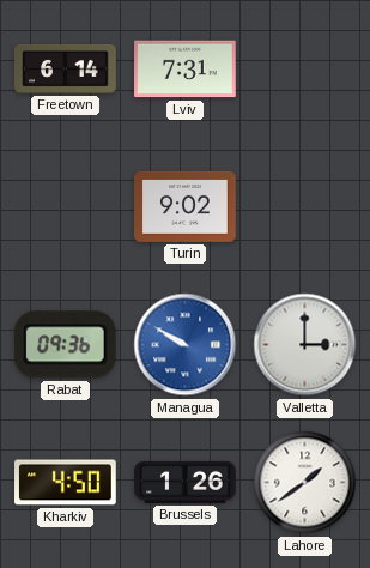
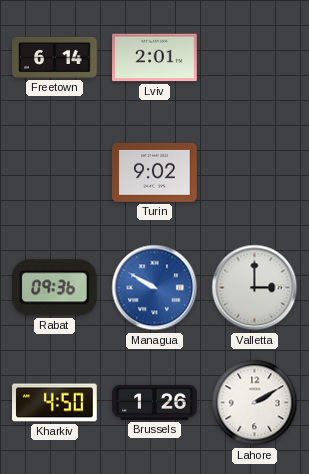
Lviv: 7:31 -> 2:01
Lahore: 1:39 -> 2:10
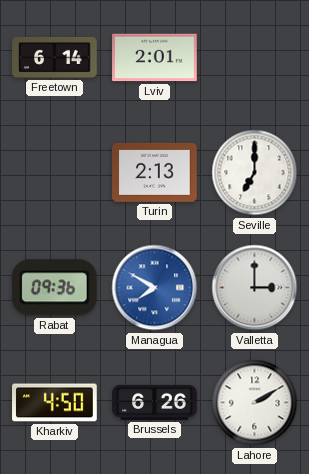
Turin: 9:02 -> 2:13
Seville: none -> 7:00
Managua: 9:50 -> 7:50
Brussels: 1:26 -> 6:26
